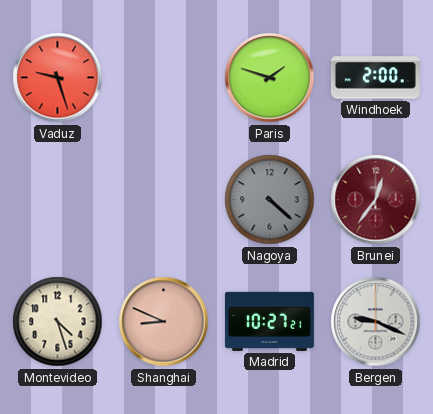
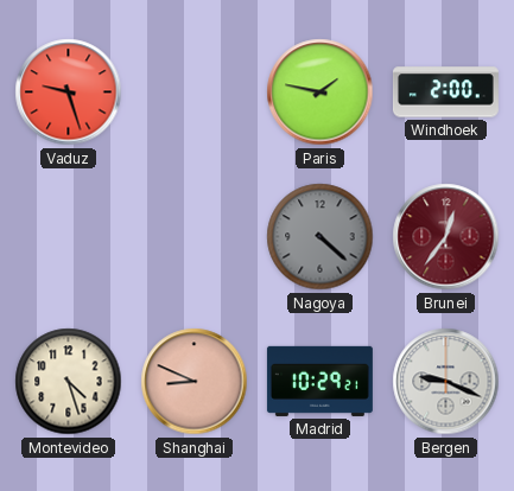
Paris: 1:48 -> 1:47
Madrid: 10:27 -> 10:29
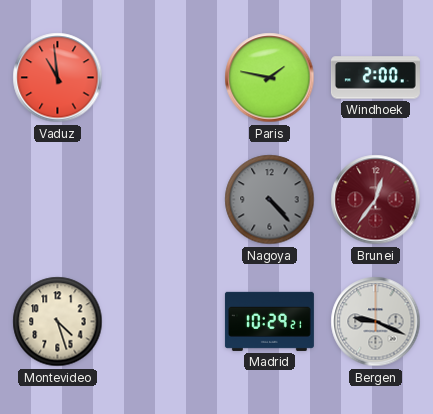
Vaduz: 9:27 -> 10:59
Nagoya: 4:22 -> 4:23
Shanghai: 8:49 -> none
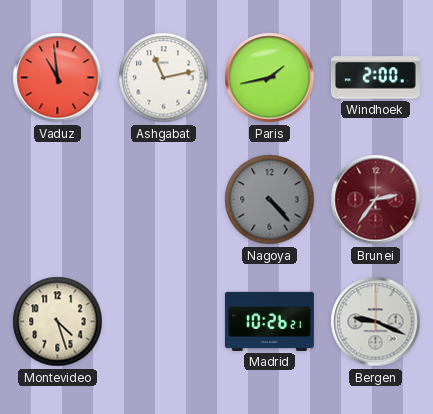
Ashgabat: none -> 11:13
Paris: 1:47 -> 1:43
Brunei: 12:36 -> 2:36
Madrid: 10:29 -> 10:26
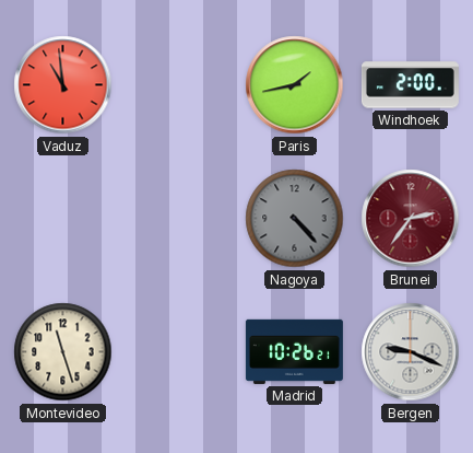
Ashgabat: 11:13 -> none
Montevideo: 4:27 -> 11:27
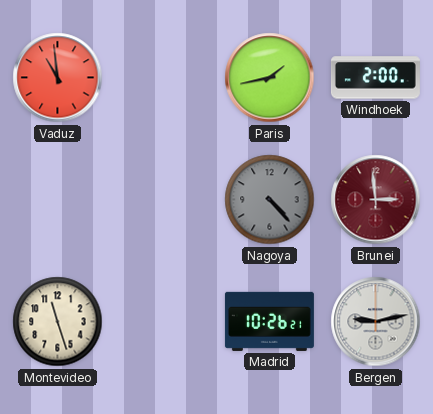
Brunei: 2:36 -> 2:59
Bergen: 9:19 -> 9:13
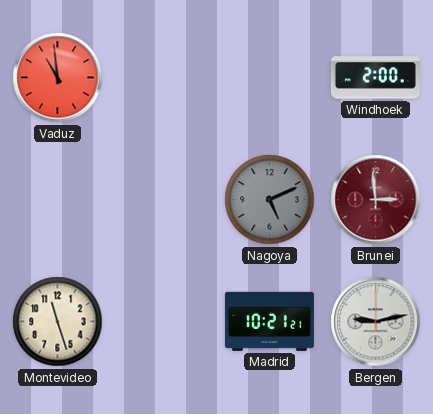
Paris: 1:43 -> none
Nagoya: 4:23 -> 5:11
Madrid: 10:26 -> 10:21
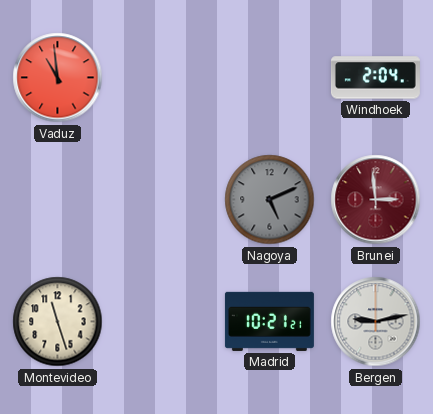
Windhoek: 2:00 -> 2:04
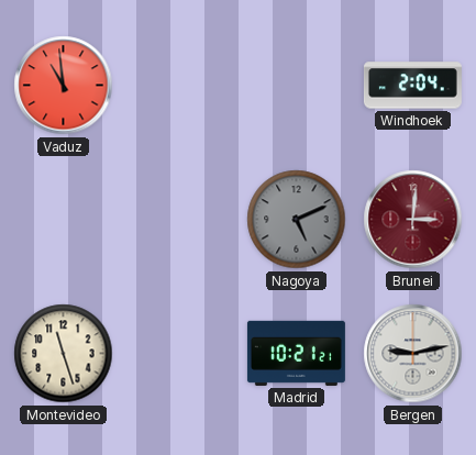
Brunei: 2:59 -> 3:01
